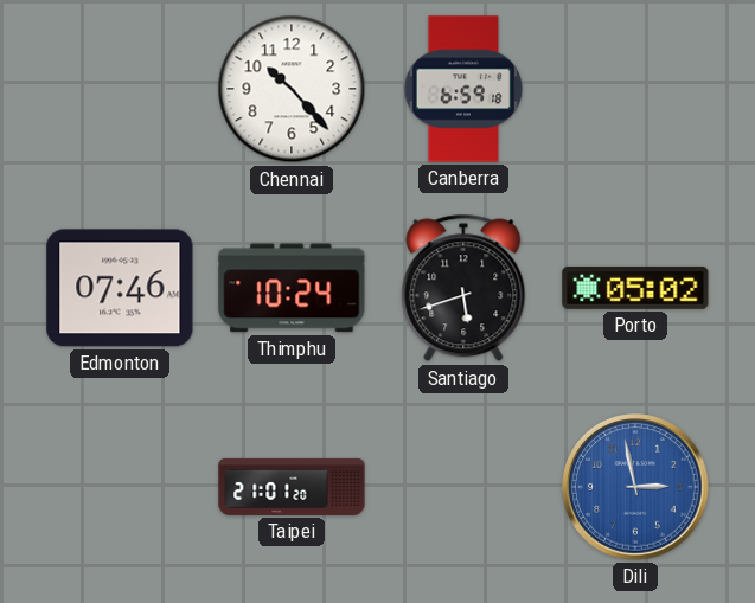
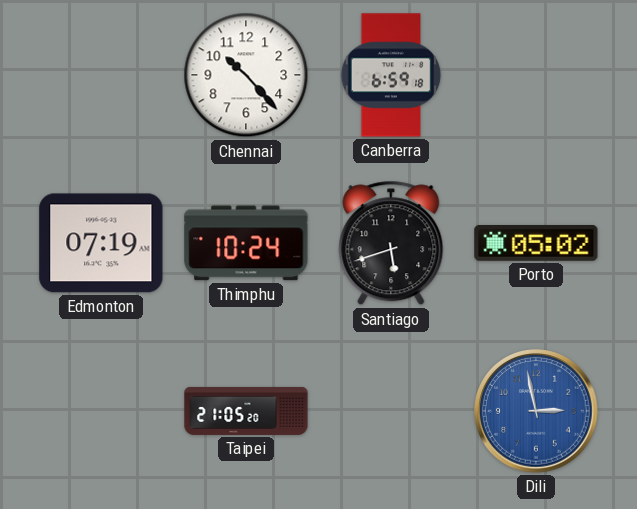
Edmonton: 07:46 -> 07:19
Taipei: 21:01 -> 21:05
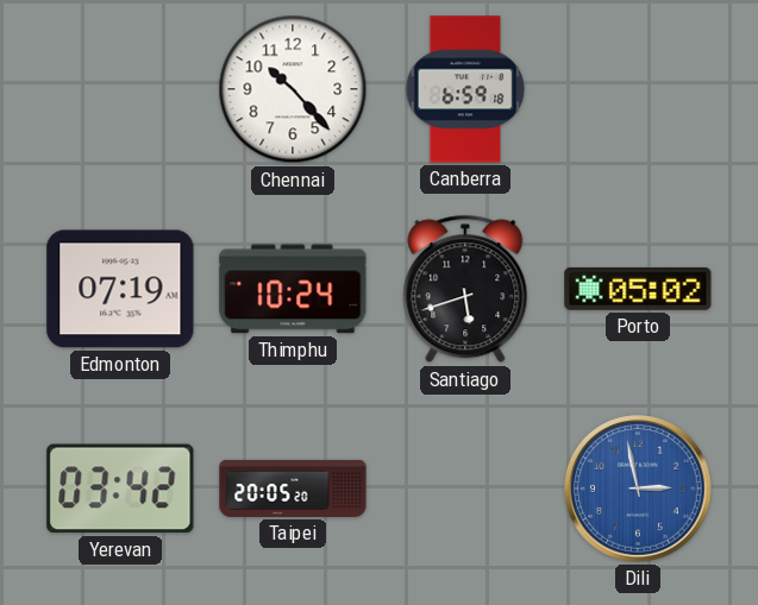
Yerevan: none -> 03:42
Taipei: 21:05 -> 20:05
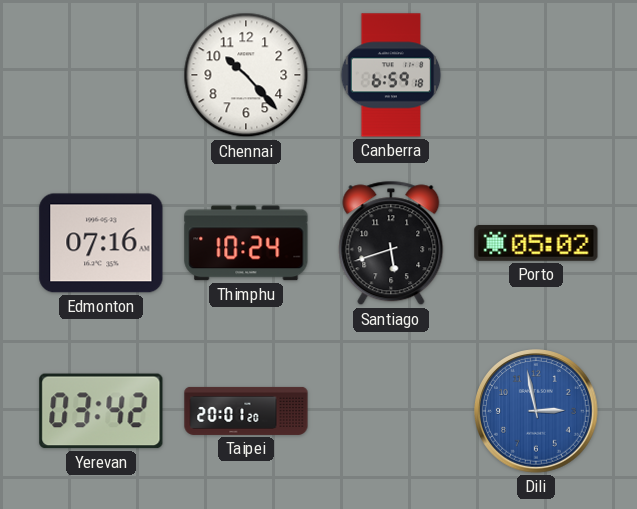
Edmonton: 07:19 -> 07:16
Taipei: 20:05 -> 20:01
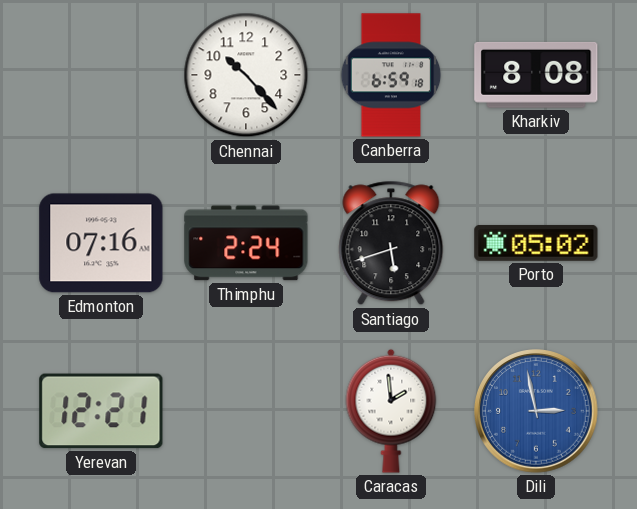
Kharkiv: none -> 8:08
Thimphu: 10:24 -> 2:24
Yerevan: 03:42 -> 12:21
Taipei: 20:01 -> none
Caracas: none -> 1:59
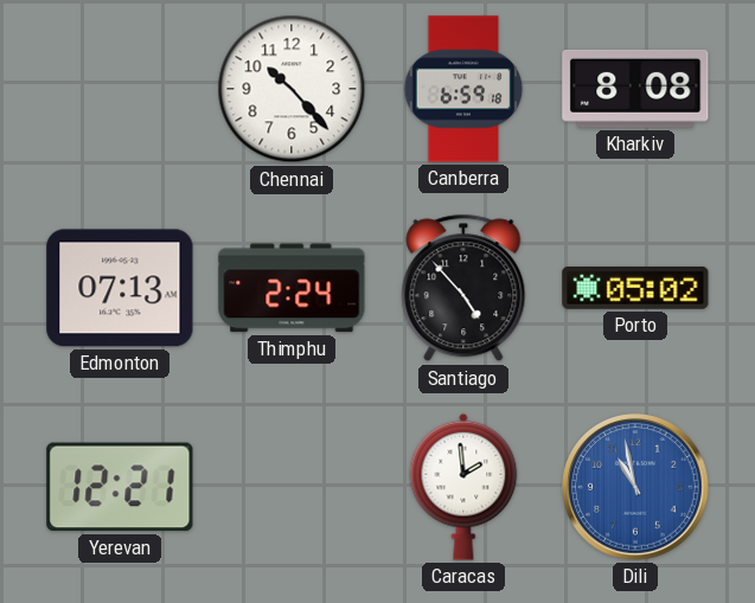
Edmonton: 07:16 -> 07:13
Santiago: 5:42 -> 4:53
Dili: 2:58 -> 10:58
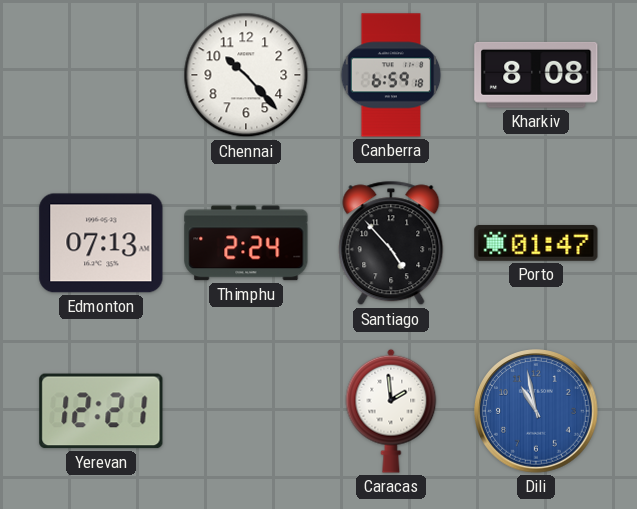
Porto: 05:02 -> 01:47
